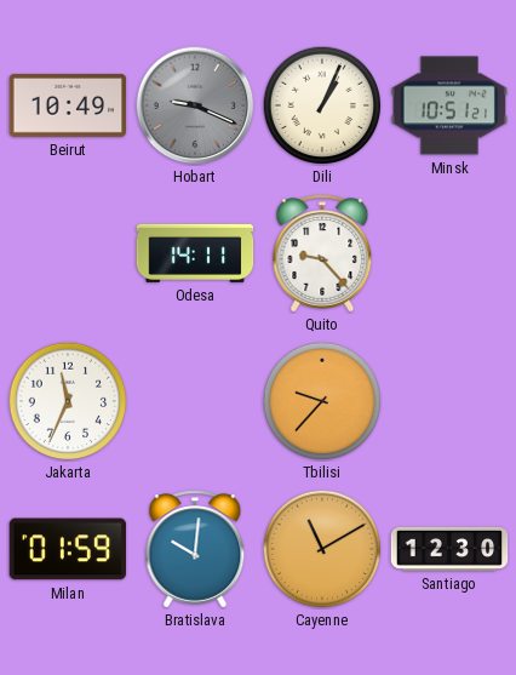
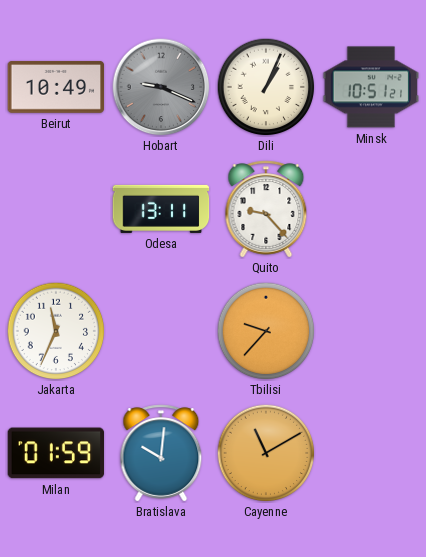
Odesa: 14:11 -> 13:11
Santiago: 12:30 -> none
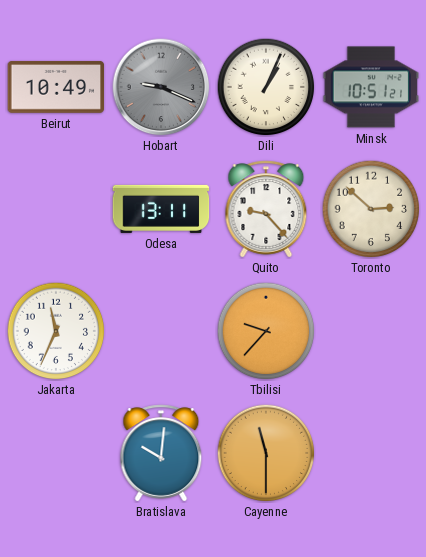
Toronto: none -> 2:52
Milan: 01:59 -> none
Cayenne: 11:10 -> 11:30
